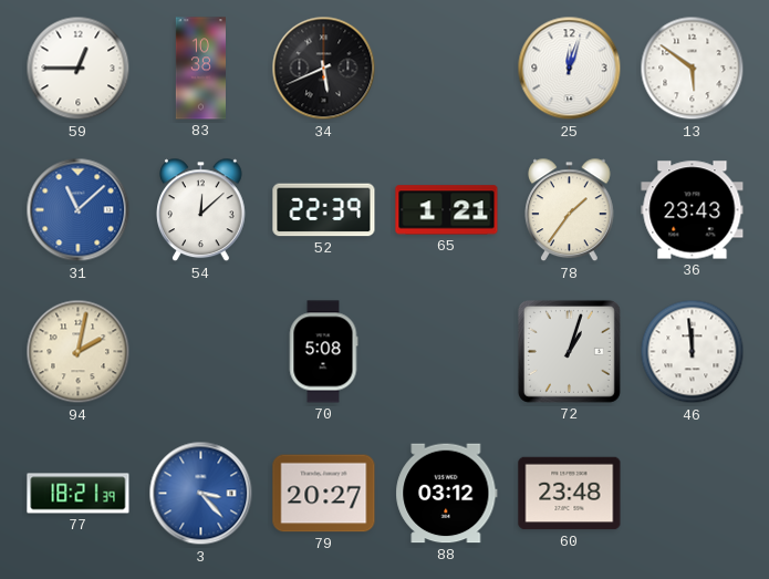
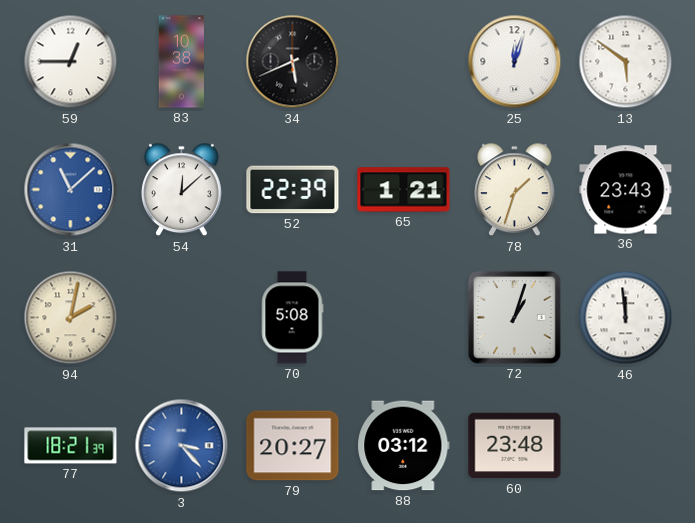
78: 1:36 -> 1:33
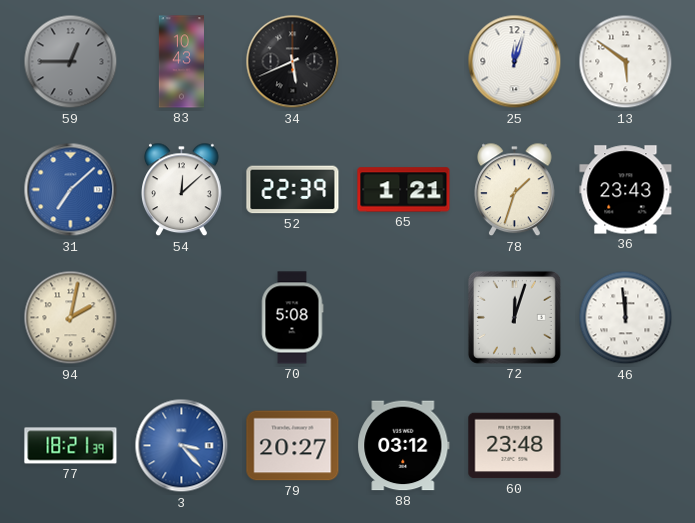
59 dial: white -> grey
83: 10:38 -> 10:43
31: 11:08 -> 7:08
72: 1:03 -> 12:03
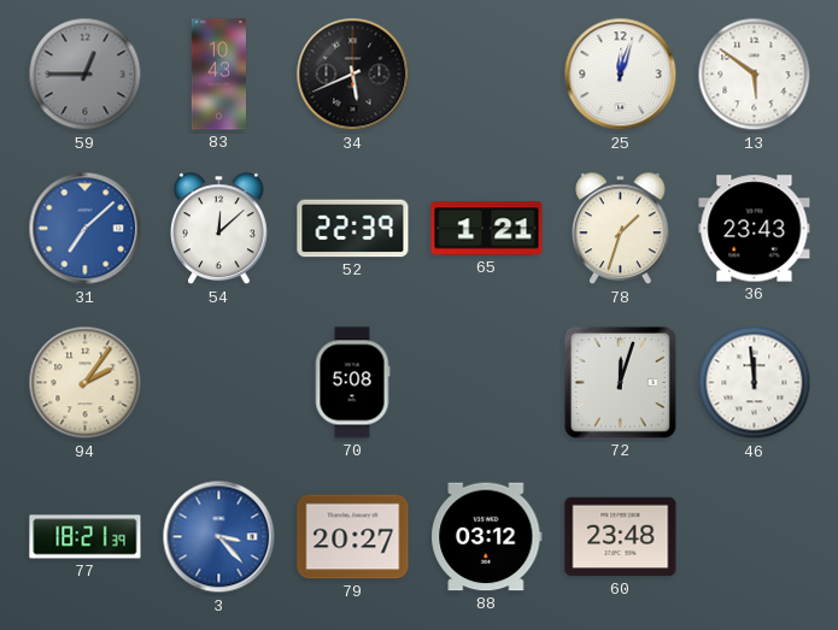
94: 2:02 -> 2:06
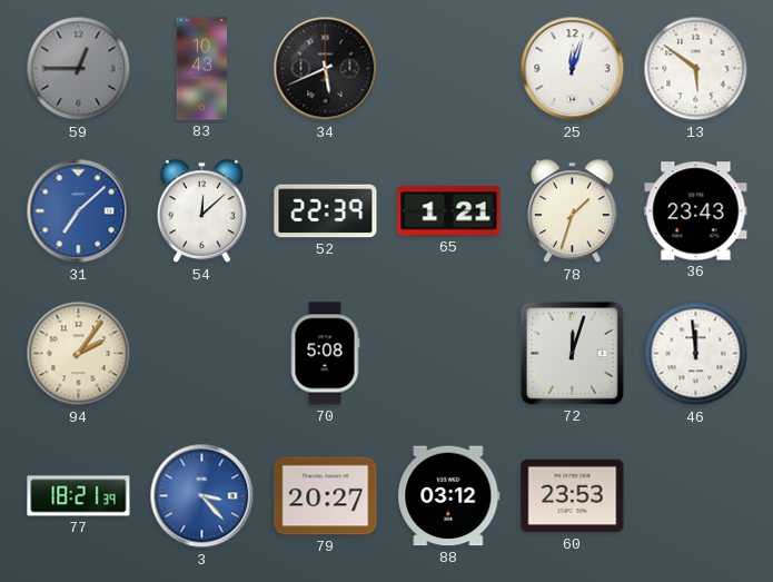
60: 23:48 -> 23:53
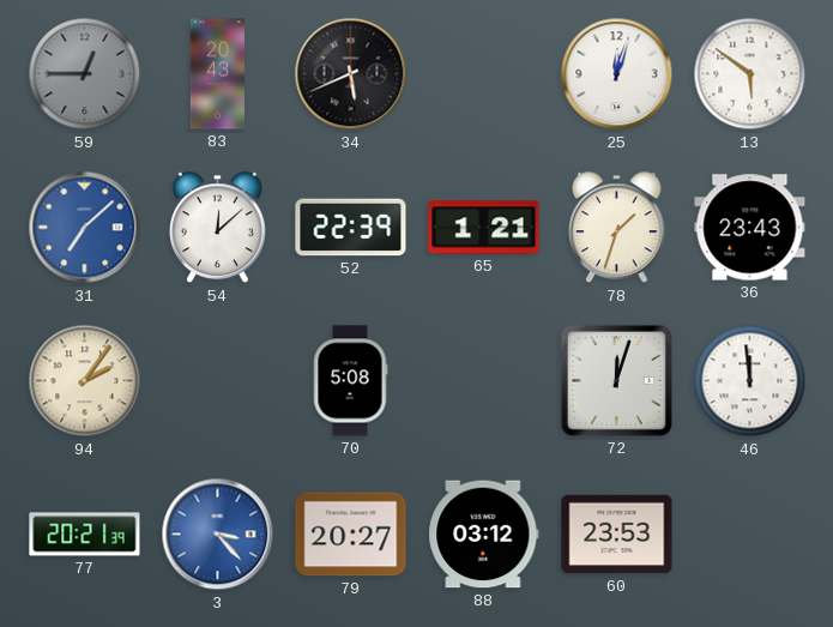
83: 10:43 -> 20:43
77: 18:21 -> 20:21
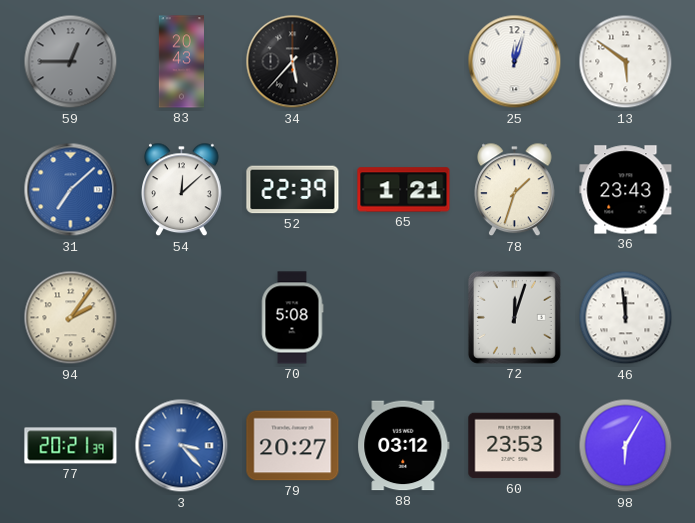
34: 5:41 -> 5:37
98: none -> 6:05
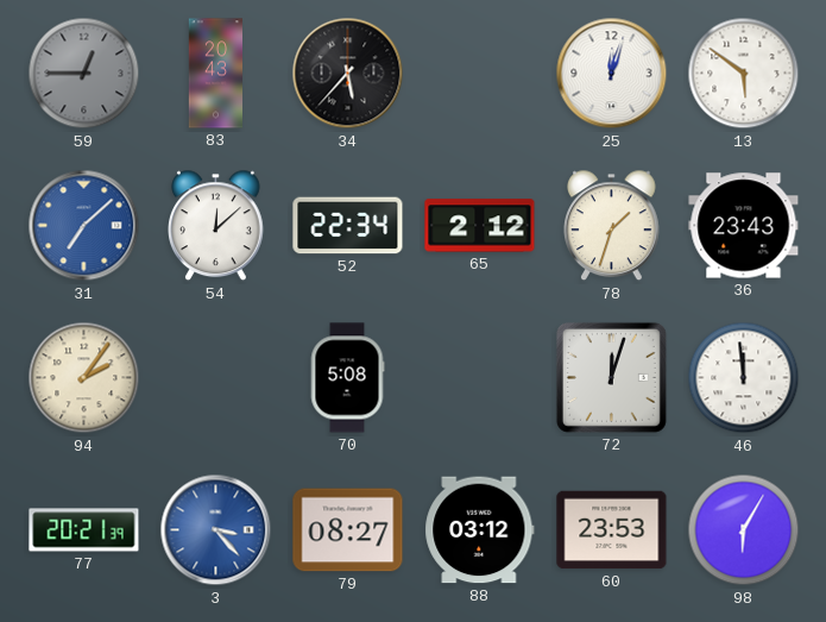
52: 22:39 -> 22:34
65: 1:21 -> 2:12
79: 20:27 -> 08:27
